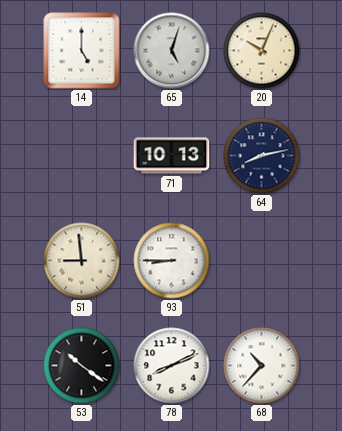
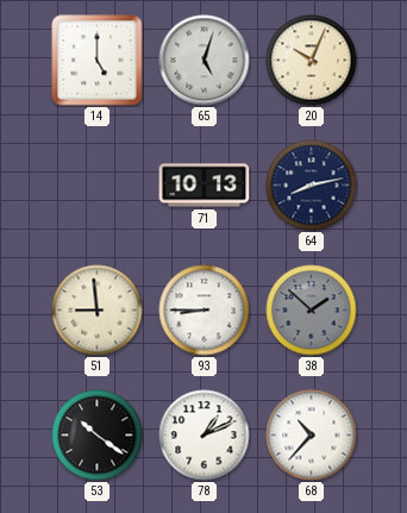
38: none -> 1:52
78: 8:11 -> 1:11
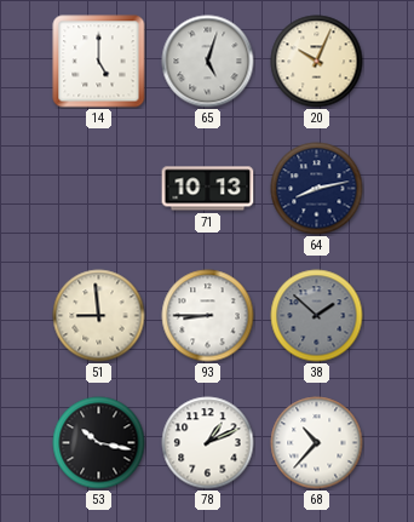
53: 10:21 -> 10:17
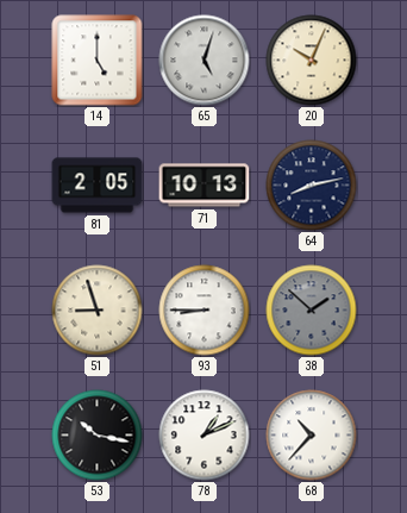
81: none -> 2:05
51: 8:59 -> 8:57
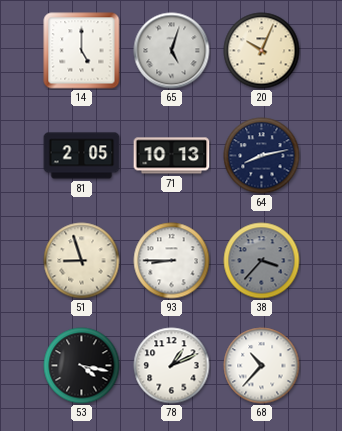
38: 1:52 -> 3:37
53: 10:17 -> 4:17
